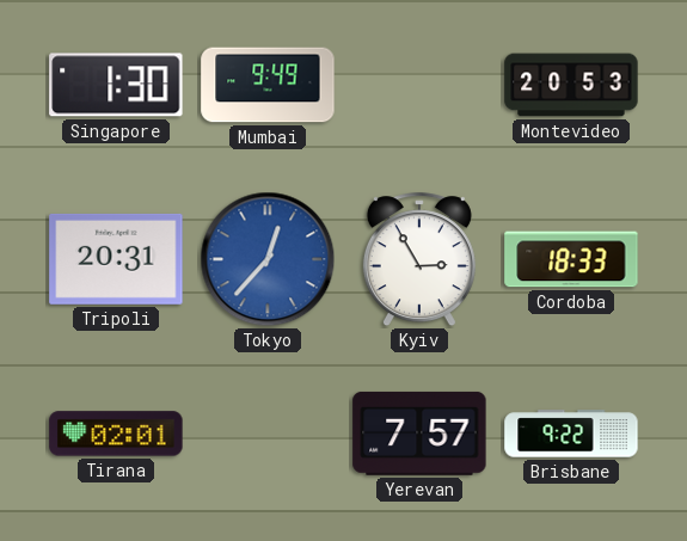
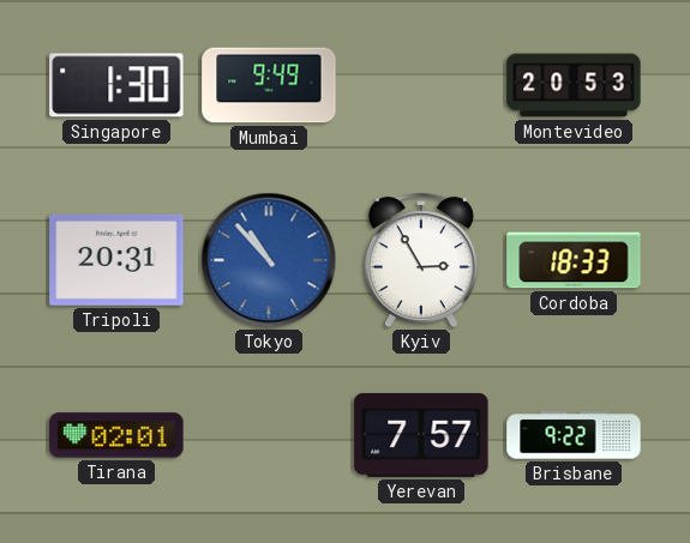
Tokyo: 12:37 -> 10:53
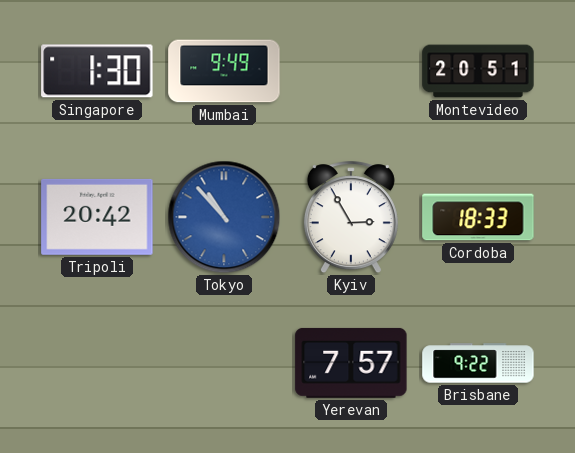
Montevideo: 20:53 -> 20:51
Tripoli: 20:31 -> 20:42
Tirana: 02:01 -> none
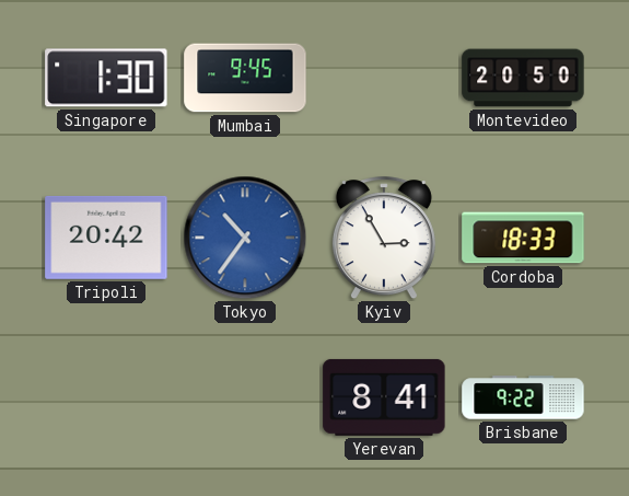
Mumbai: 9:49 -> 9:45
Montevideo: 20:51 -> 20:50
Tokyo: 10:53 -> 10:36
Yerevan: 7:57 -> 8:41
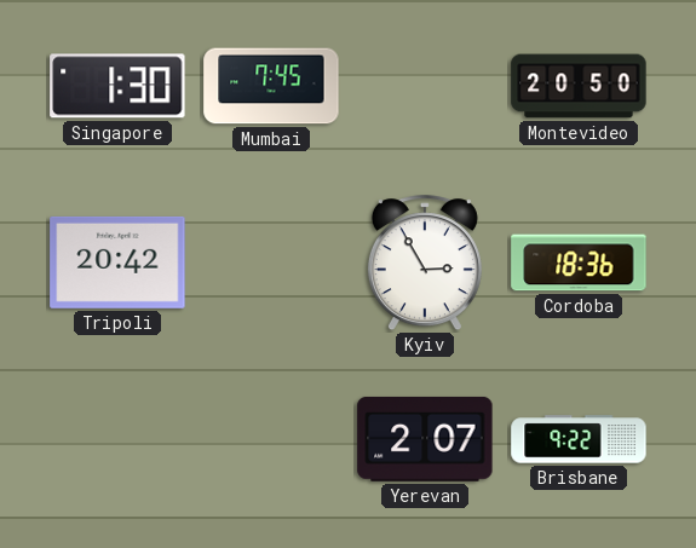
Mumbai: 9:45 -> 7:45
Tokyo: 10:36 -> none
Cordoba: 18:33 -> 18:36
Yerevan: 8:41 -> 2:07
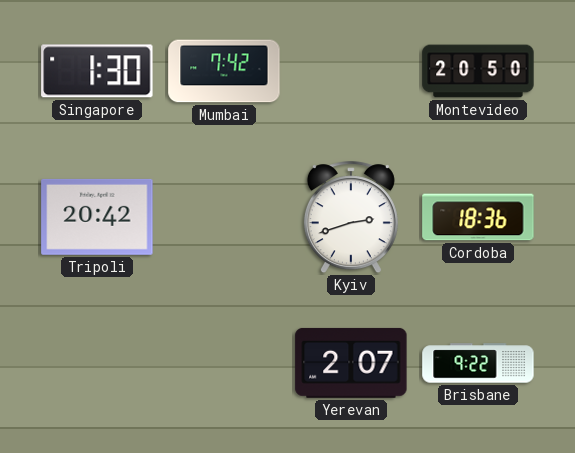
Mumbai: 7:45 -> 7:42
Kyiv: 2:55 -> 2:42
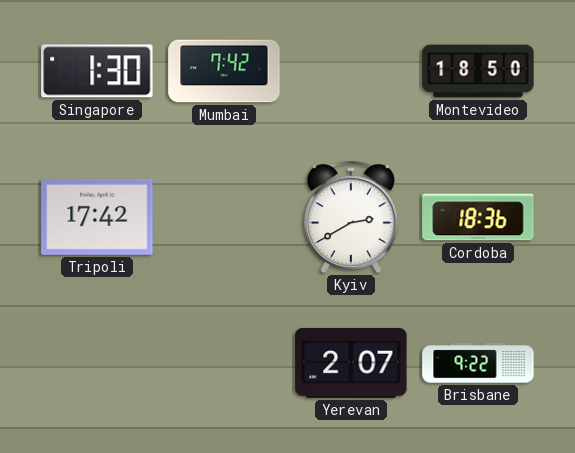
Montevideo: 20:50 -> 18:50
Tripoli: 20:42 -> 17:42
Kyiv: 2:42 -> 2:40
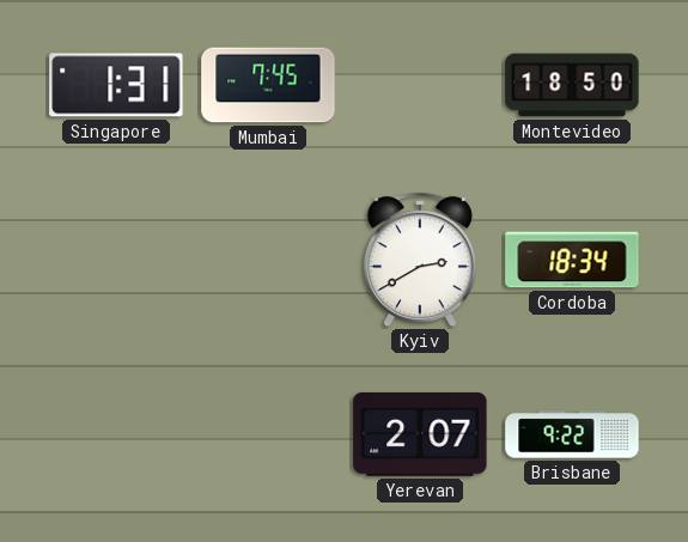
Singapore: 1:30 -> 1:31
Mumbai: 7:42 -> 7:45
Tripoli: 17:42 -> none
Cordoba: 18:36 -> 18:34
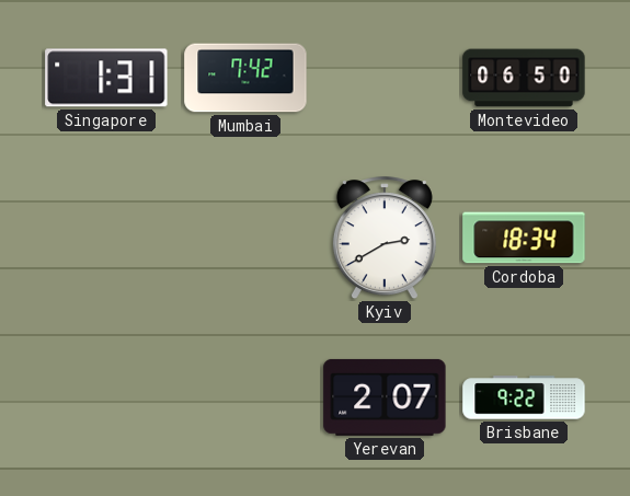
Mumbai: 7:45 -> 7:42
Montevideo: 18:50 -> 06:50
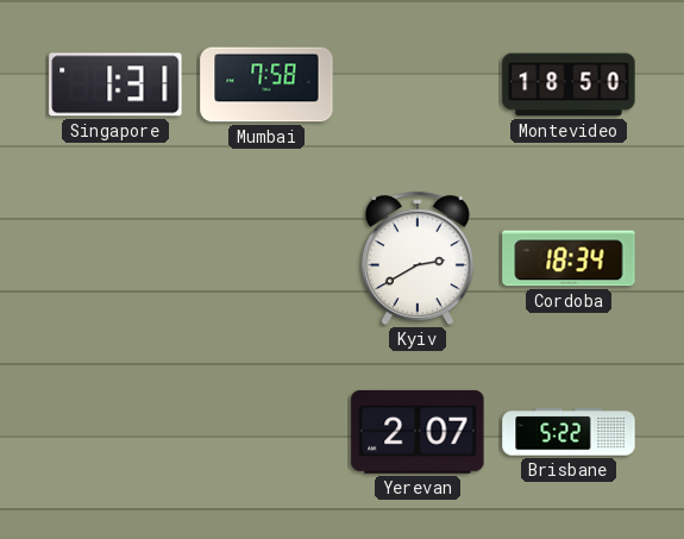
Mumbai: 7:42 -> 7:58
Montevideo: 06:50 -> 18:50
Brisbane: 9:22 -> 5:22
